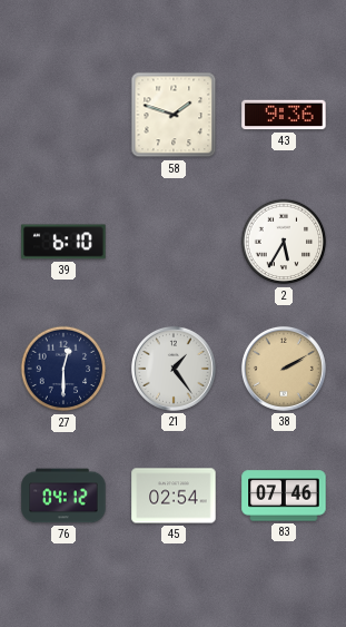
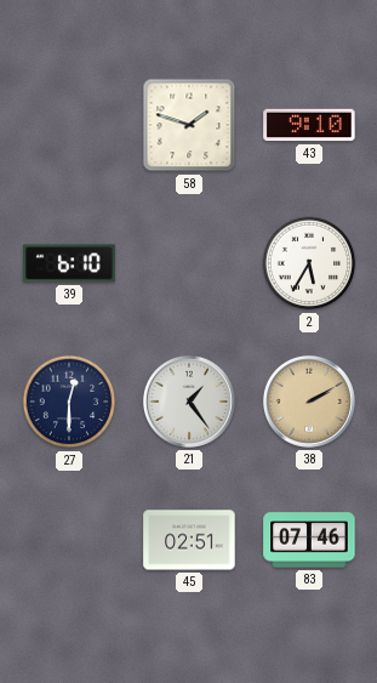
43: 9:36 -> 9:10
76: 04:12 -> none
45: 02:54 -> 02:51
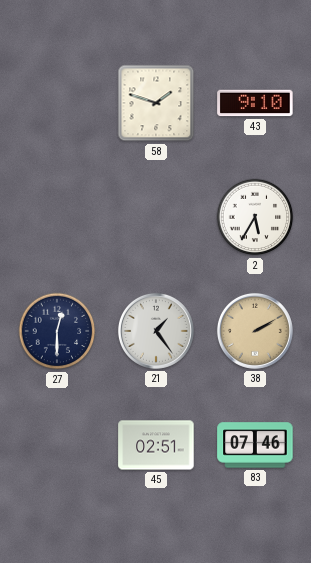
39: 6:10 -> none
